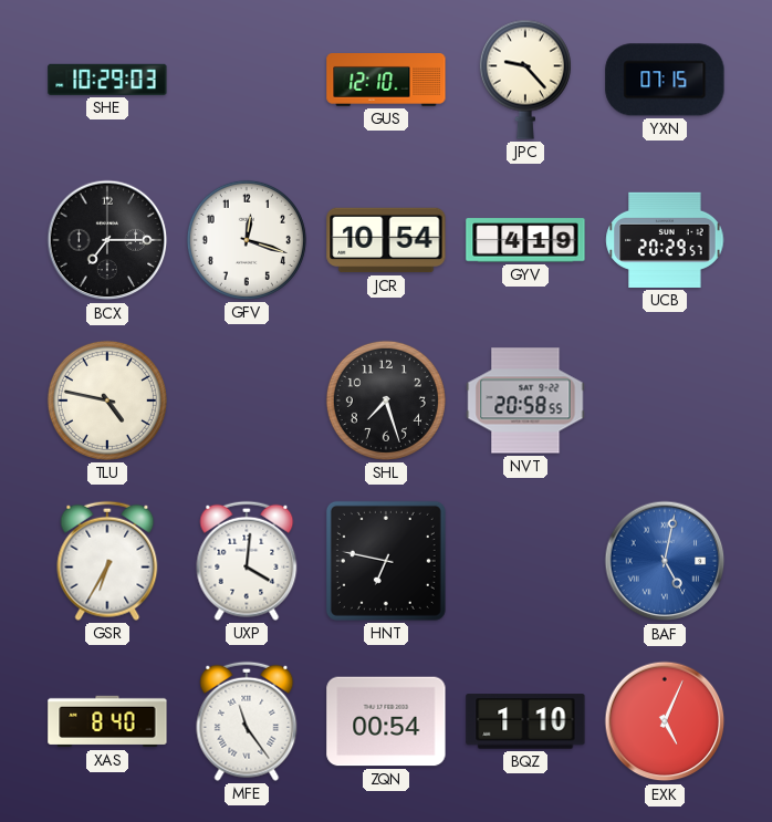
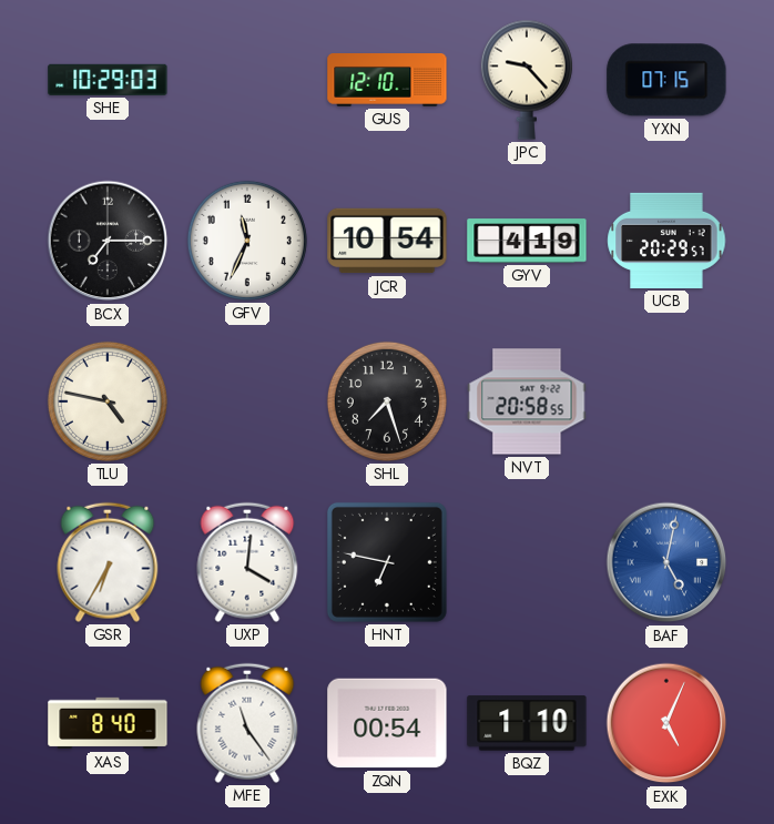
GFV: 12:18 -> 11:34
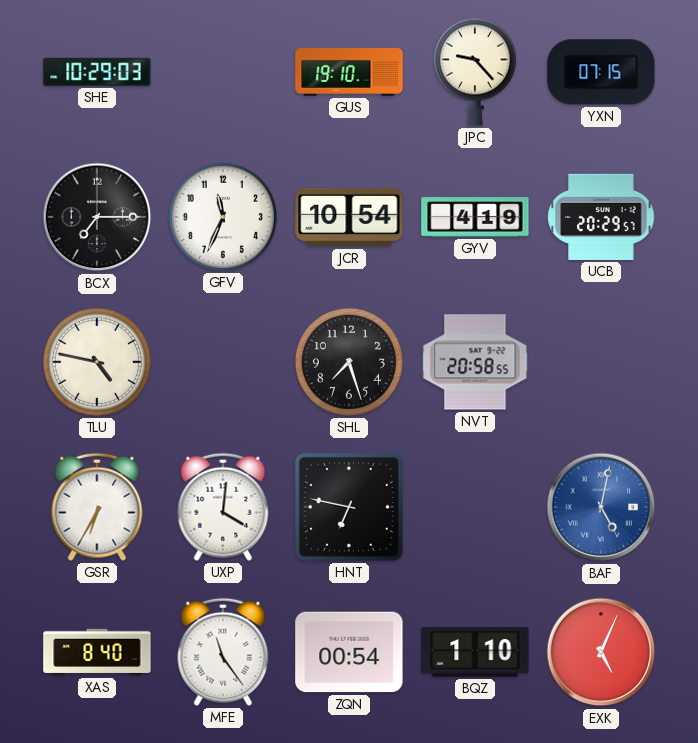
GUS: 12:10 -> 19:10
